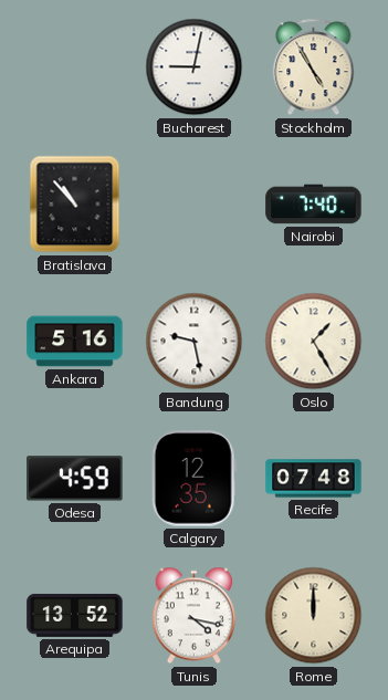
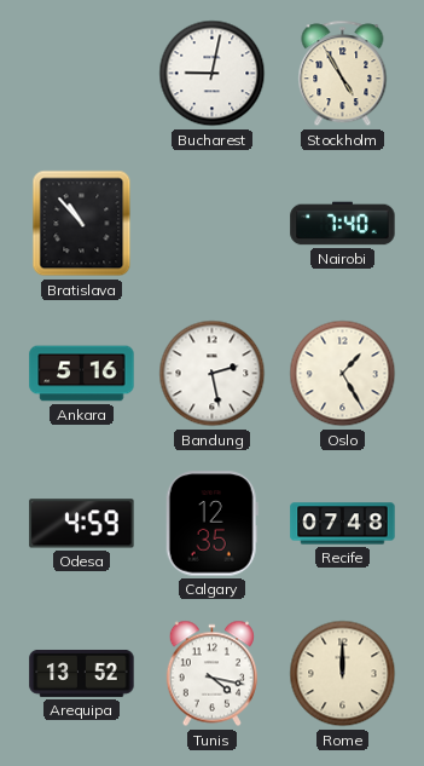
Bandung: 9:28 -> 2:28
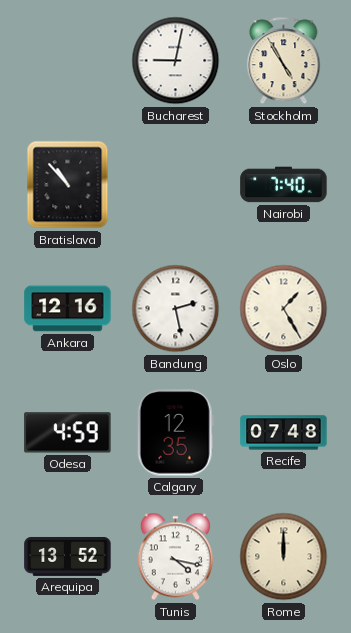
Ankara: 5:16 -> 12:16
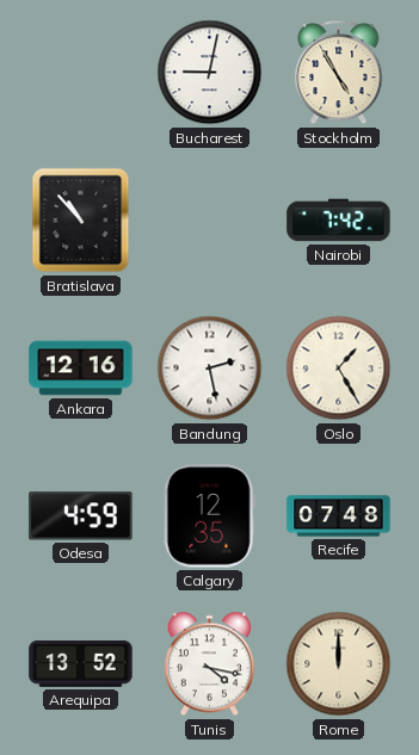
Nairobi: 7:40 -> 7:42
